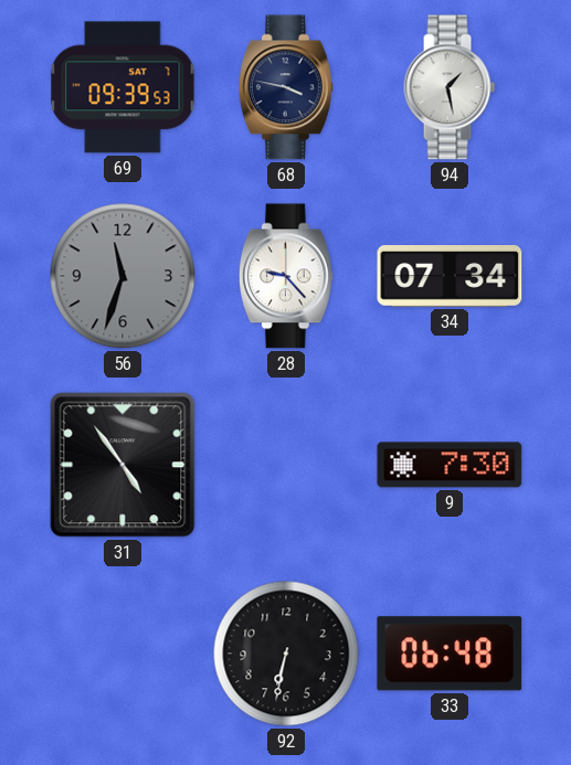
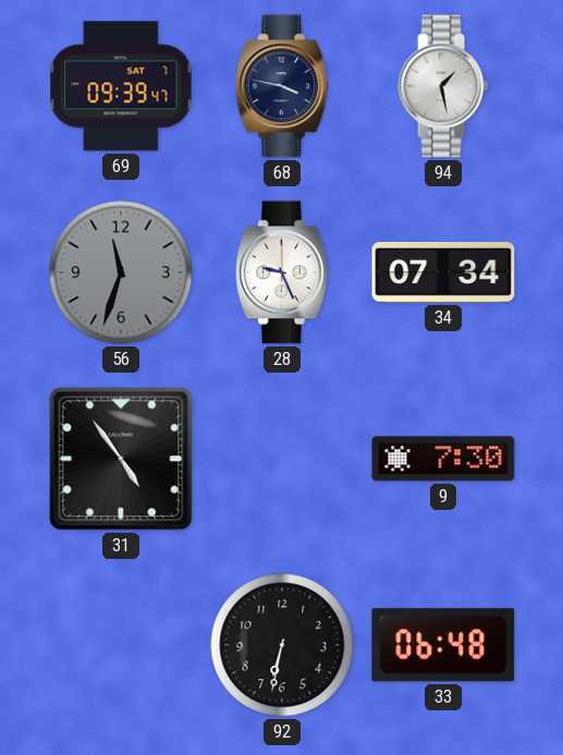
69: 09:39:53 -> 09:39:47
28: 9:23 -> 9:26
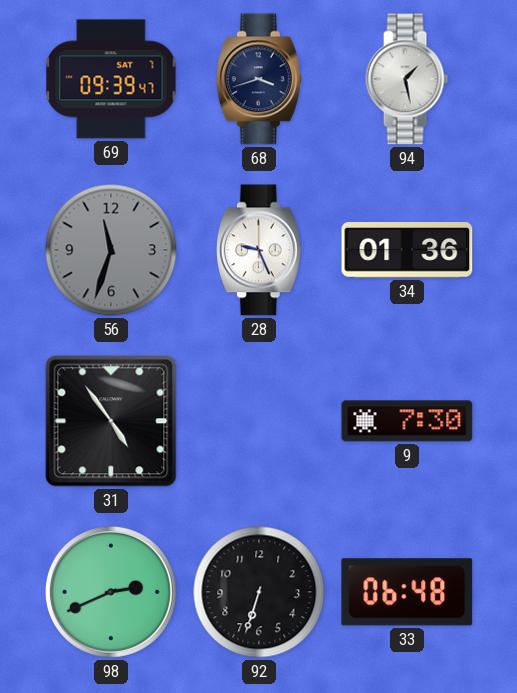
68: 3:47 -> 3:42
34: 07:34 -> 01:36
98: none -> 2:41
92: 6:32 -> 6:33
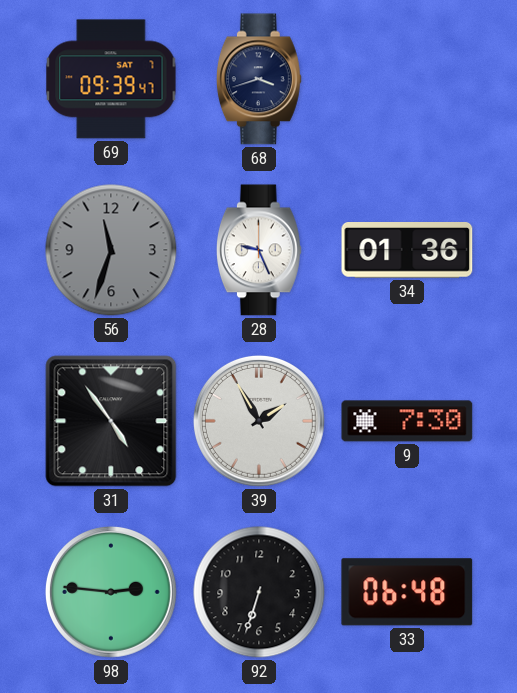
94: 1:28 -> none
39: none -> 1:55
98: 2:41 -> 2:46
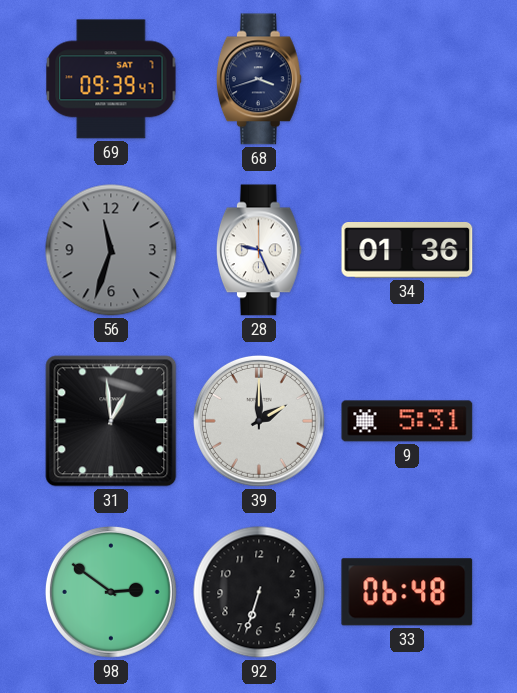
31: 4:54 -> 12:59
39: 1:55 -> 2:00
9: 7:30 -> 5:31
98: 2:46 -> 2:51
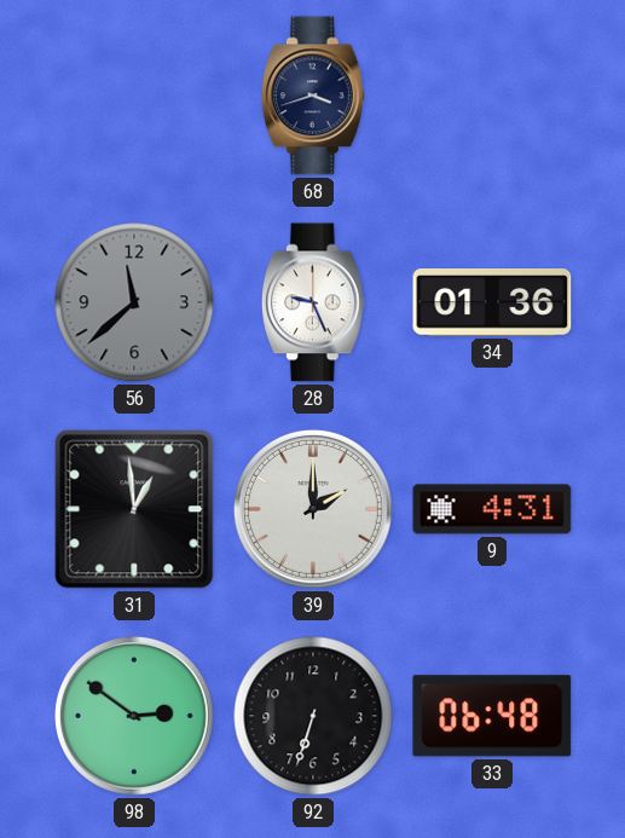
69: 09:39 -> none
56: 11:33 -> 11:38
9: 5:31 -> 4:31
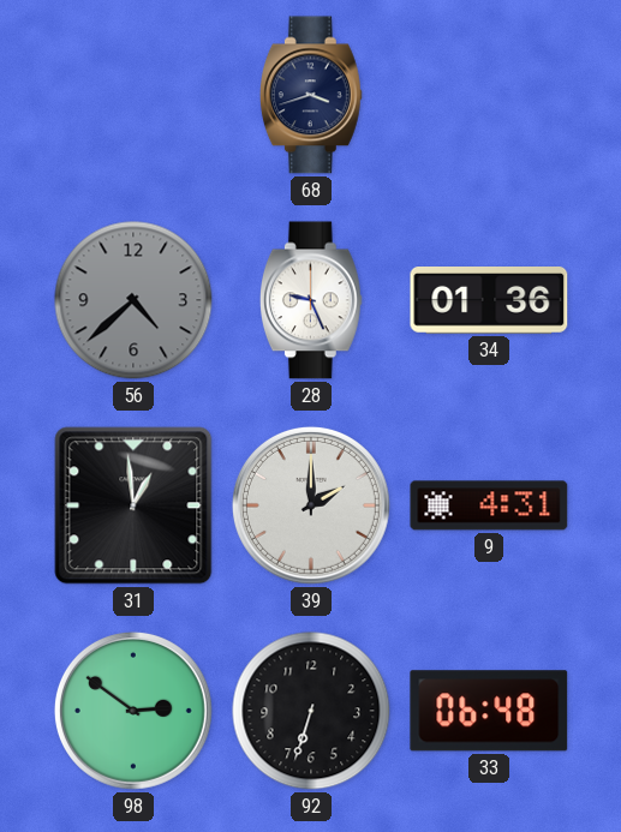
56: 11:38 -> 4:38
